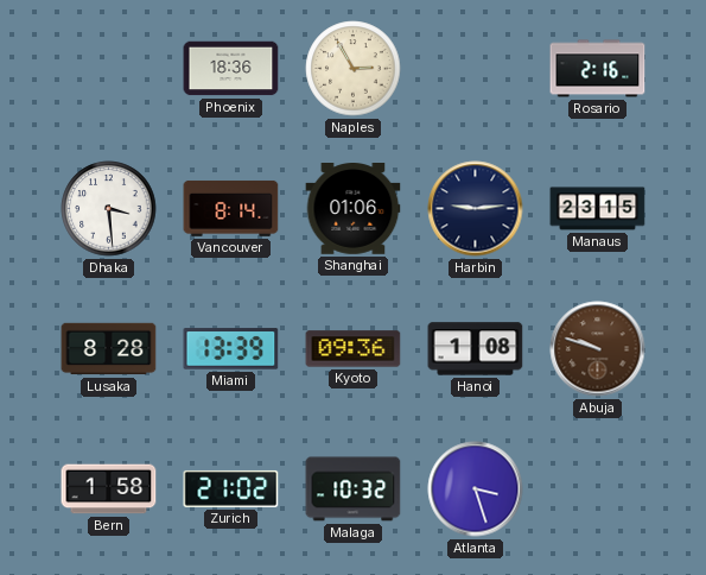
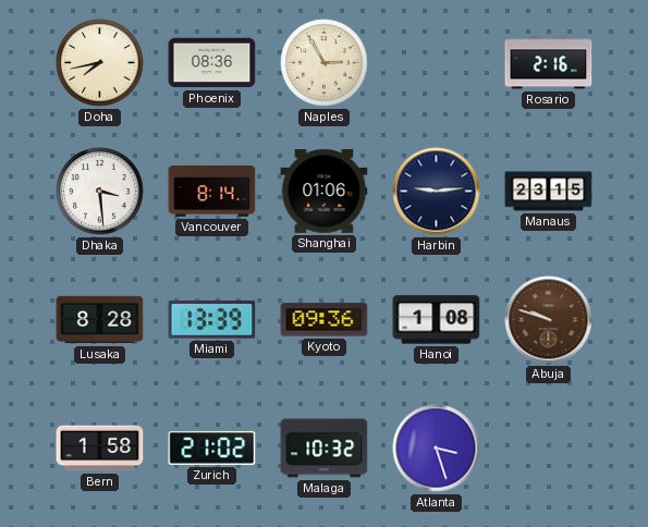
Doha: none -> 7:43
Phoenix: 18:36 -> 08:36
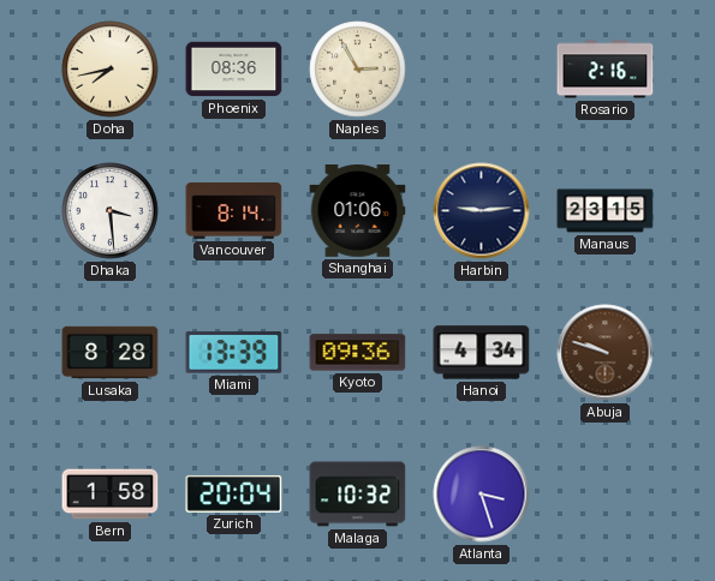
Hanoi: 1:08 -> 4:34
Zurich: 21:02 -> 20:04
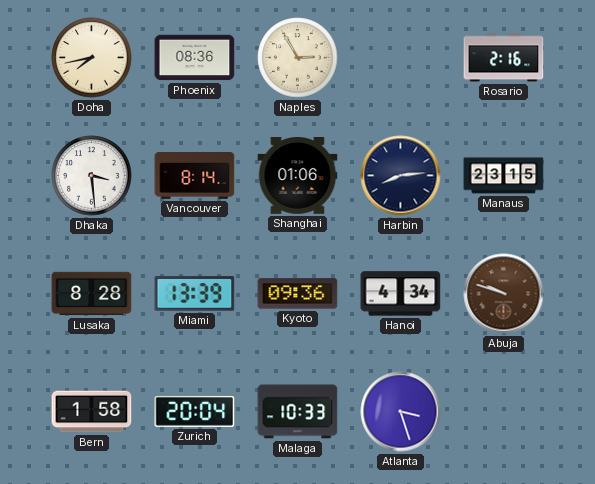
Harbin: 9:14 -> 8:14
Malaga: 10:32 -> 10:33
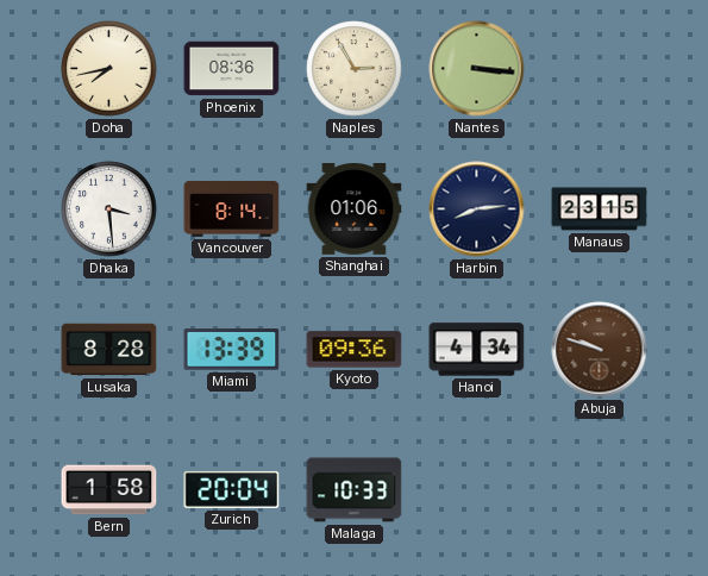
Nantes: none -> 3:16
Rosario: 2:16 -> none
Atlanta: 3:27 -> none
